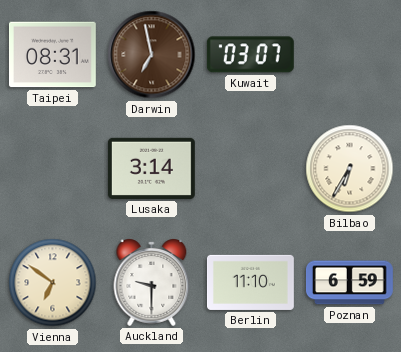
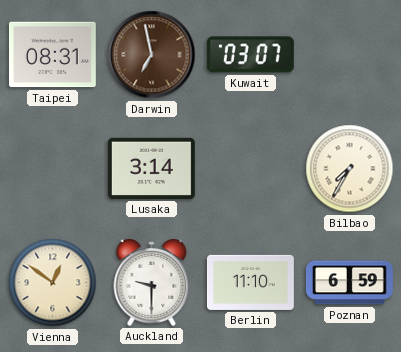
Bilbao: 6:35 -> 7:35
Vienna: 6:51 -> 12:51
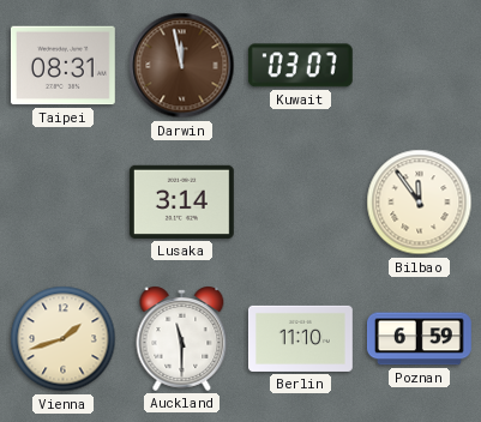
Darwin: 6:58 -> 11:58
Bilbao: 7:35 -> 11:54
Vienna: 12:51 -> 1:42
Auckland: 9:30 -> 11:30
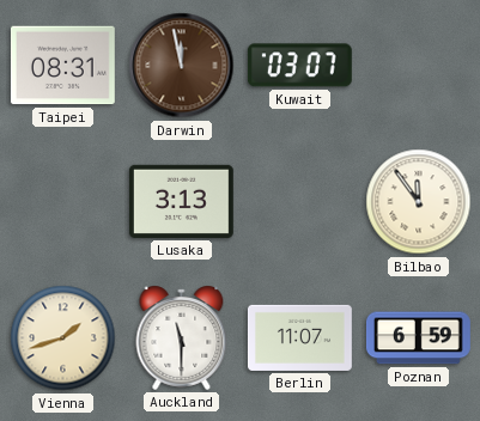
Lusaka: 3:14 -> 3:13
Berlin: 11:10 -> 11:07
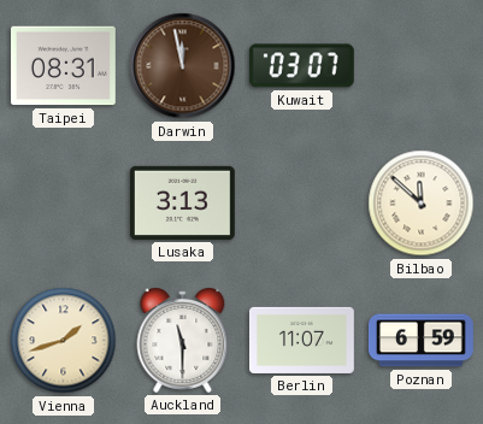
Bilbao: 11:54 -> 11:52
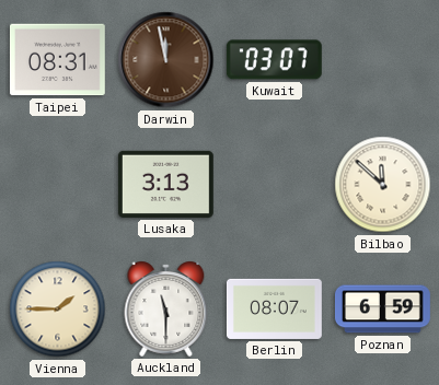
Vienna: 1:42 -> 1:45
Berlin: 11:07 -> 08:07
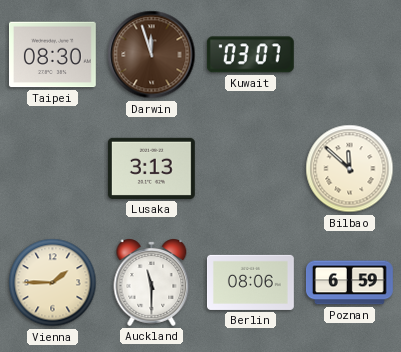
Taipei: 08:31 -> 08:30
Darwin: 11:58 -> 11:57
Berlin: 08:07 -> 08:06
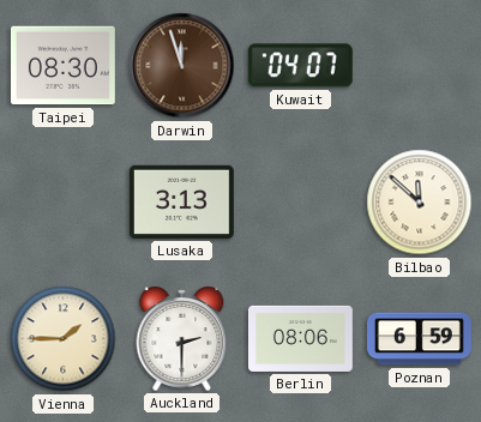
Kuwait: 03:07 -> 04:07
Auckland: 11:30 -> 2:30
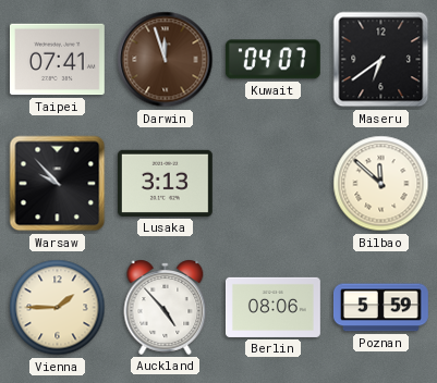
Taipei: 08:30 -> 07:41
Maseru: none -> 6:39
Warsaw: none -> 9:53
Auckland: 2:30 -> 4:53
Poznan: 6:59 -> 5:59
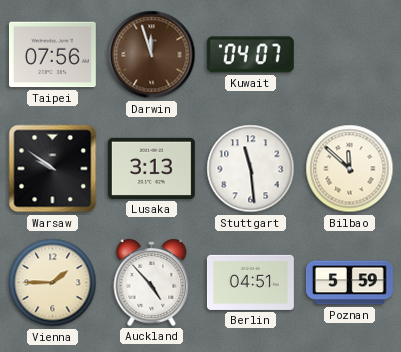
Taipei: 07:41 -> 07:56
Maseru: 6:39 -> none
Warsaw: 9:53 -> 9:51
Stuttgart: none -> 11:29
Berlin: 08:06 -> 04:51
